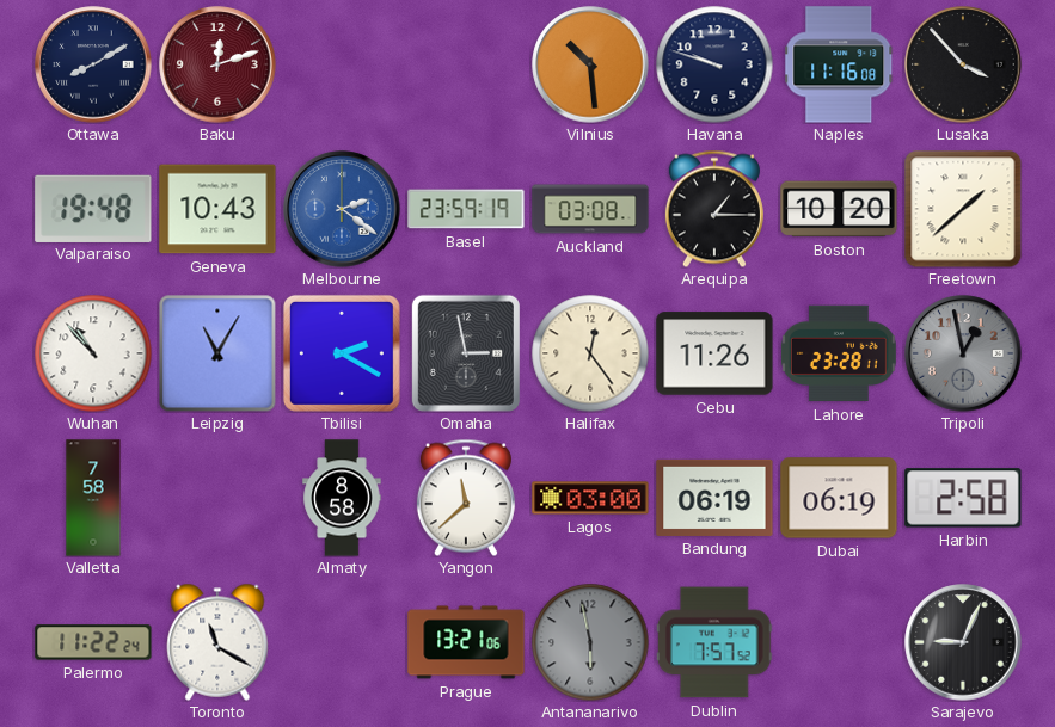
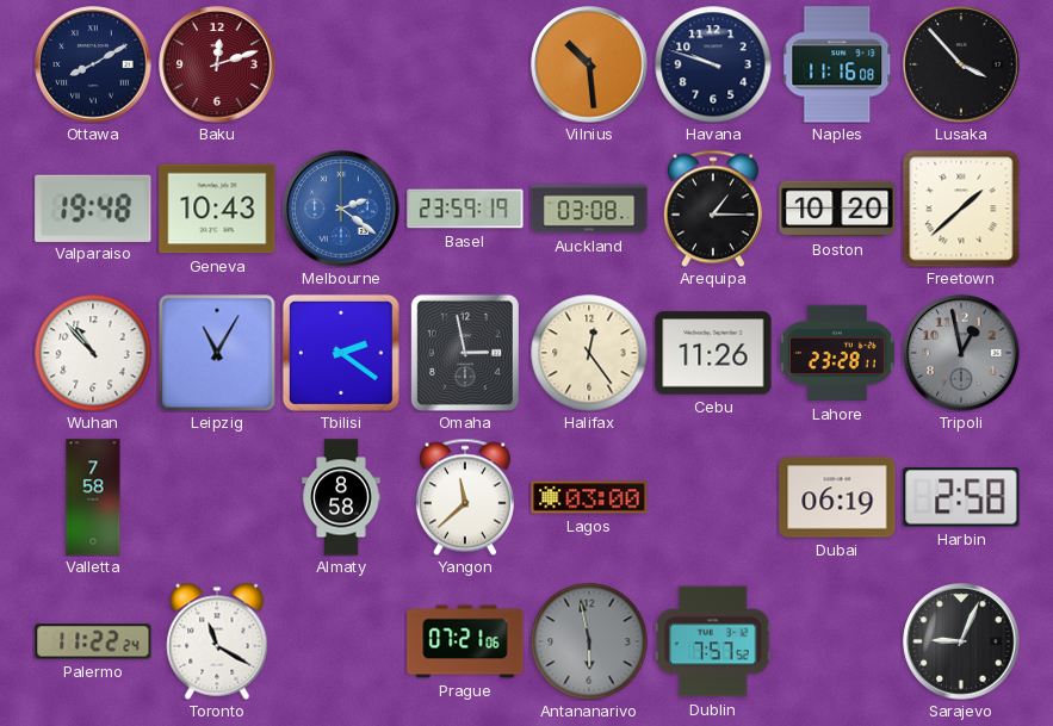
Tbilisi: 2:20 -> 2:21
Bandung: 06:19 -> none
Prague: 13:21 -> 07:21
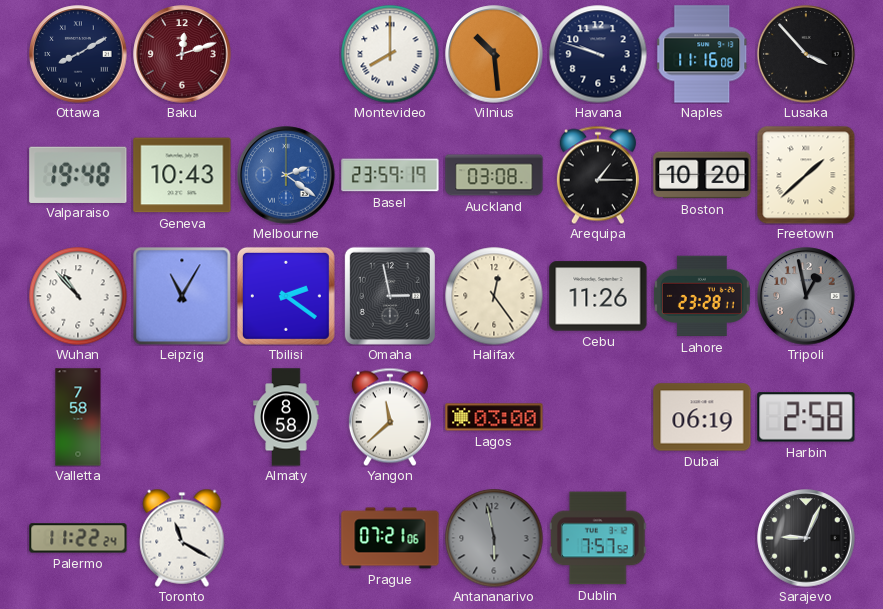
Montevideo: none -> 8:00
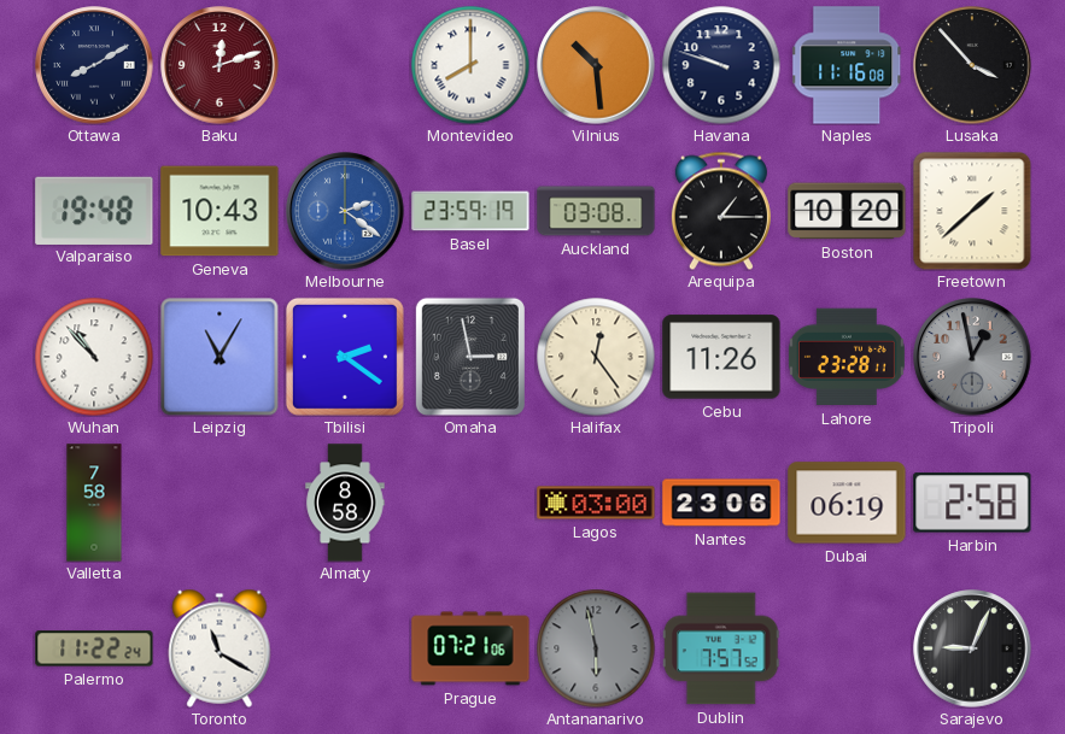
Yangon: 11:38 -> none
Nantes: none -> 23:06
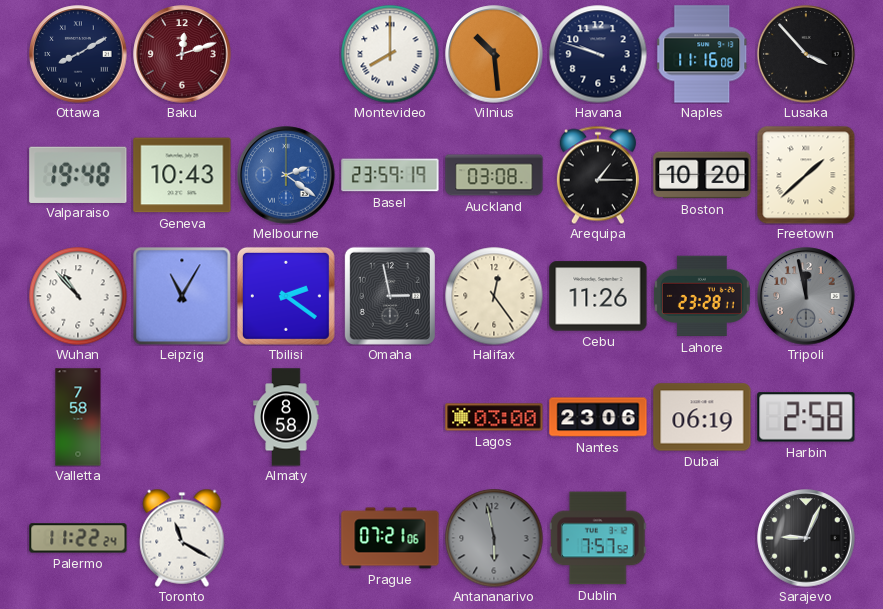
Tripoli: 12:58 -> 11:58
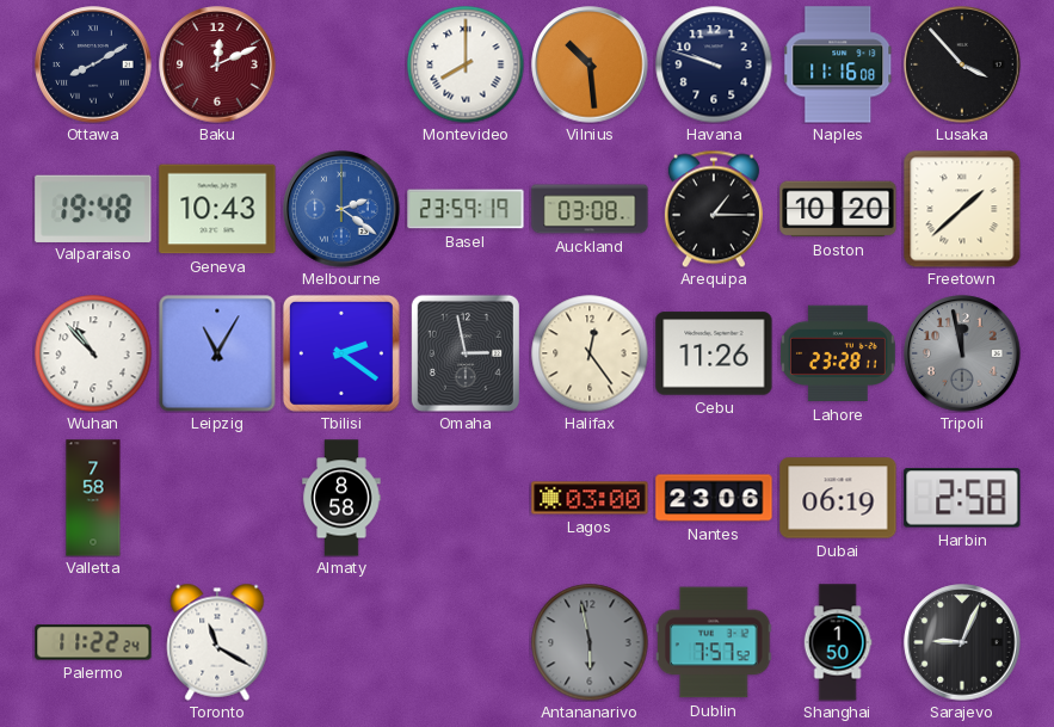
Baku: 12:12 -> 12:11
Prague: 07:21 -> none
Shanghai: none -> 1:50
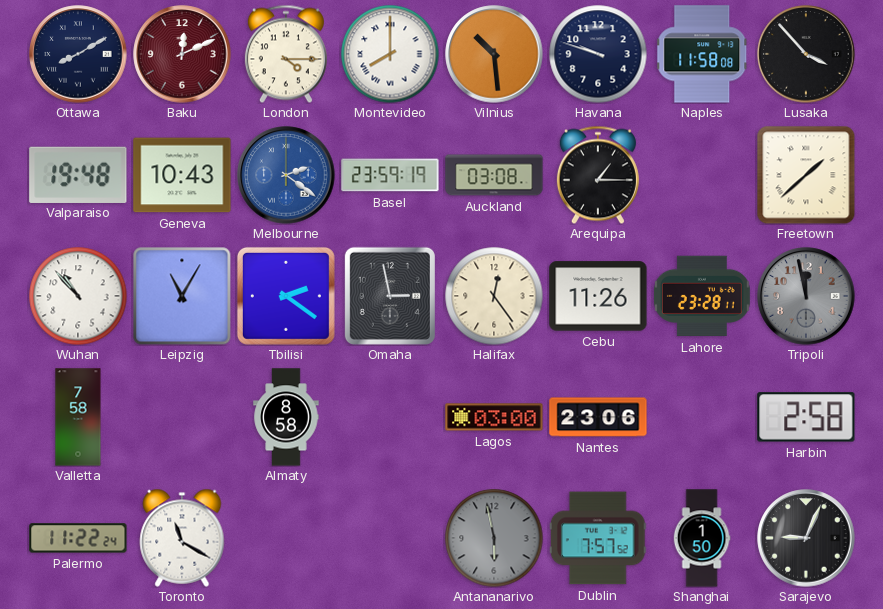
London: none -> 4:15
Naples: 11:16 -> 11:58
Boston: 10:20 -> none
Dubai: 06:19 -> none
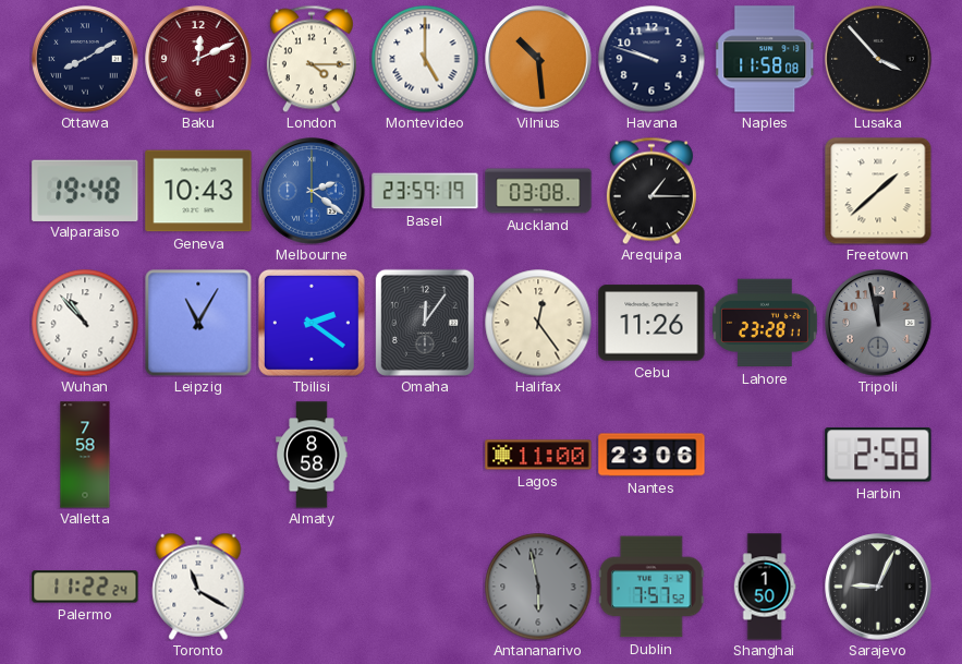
Montevideo: 8:00 -> 5:00
Omaha: 2:58 -> 12:06
Lagos: 03:00 -> 11:00
